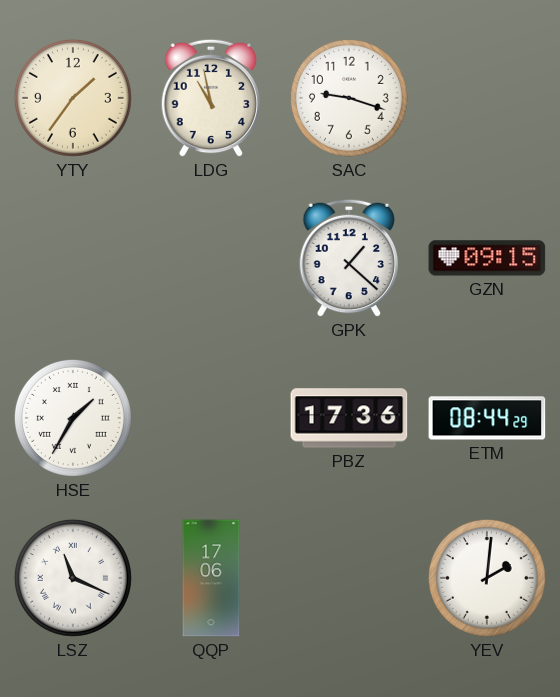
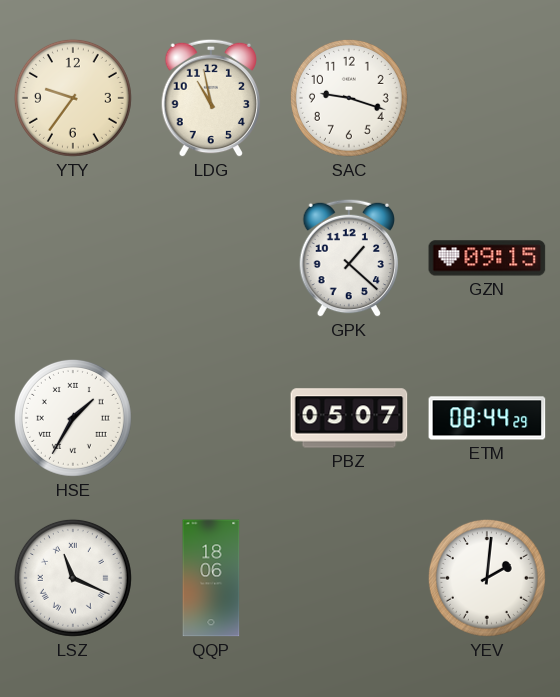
YTY: 1:36 -> 9:36
PBZ: 17:36 -> 05:07
QQP: 17:06 -> 18:06
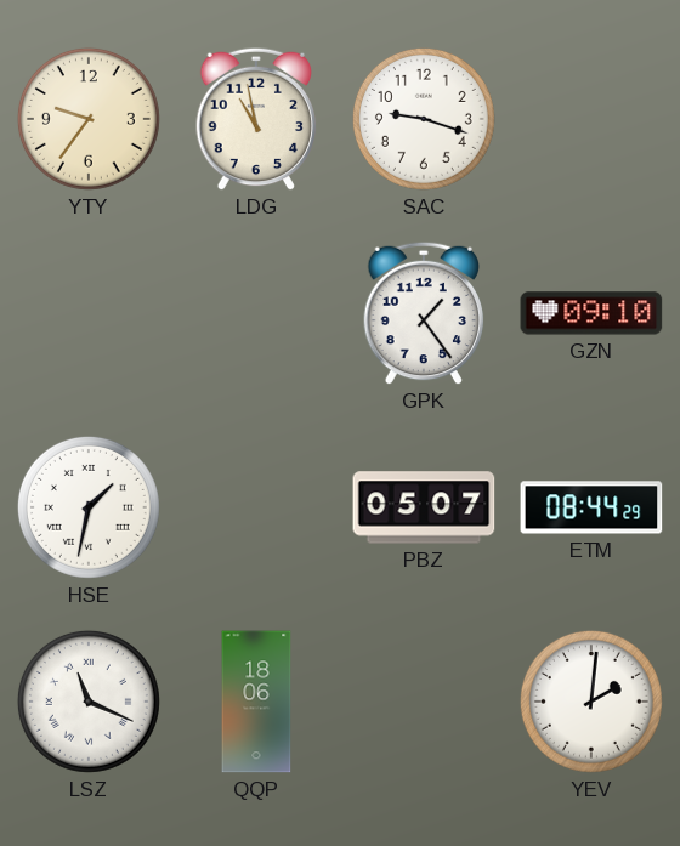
GPK: 1:22 -> 1:24
GZN: 09:15 -> 09:10
HSE: 1:35 -> 1:32
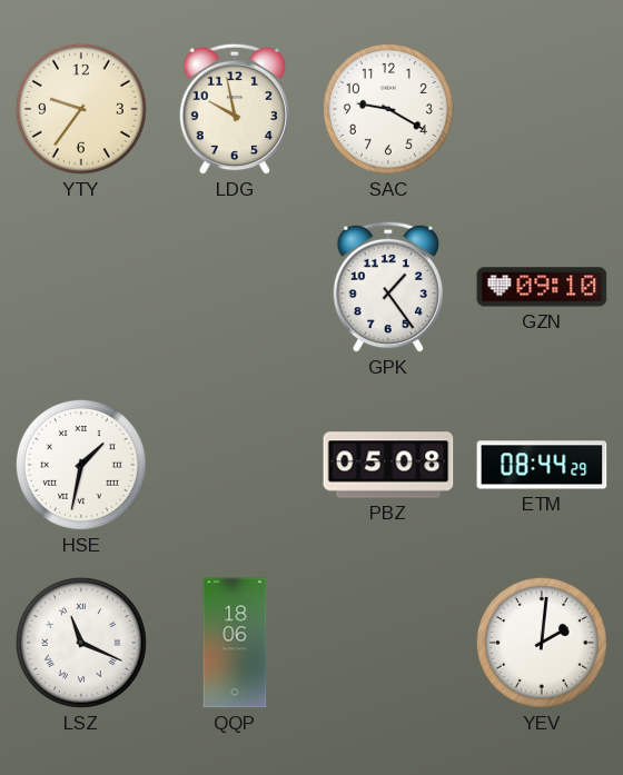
LDG: 10:58 -> 9:58
SAC: 9:18 -> 9:20
PBZ: 05:07 -> 05:08
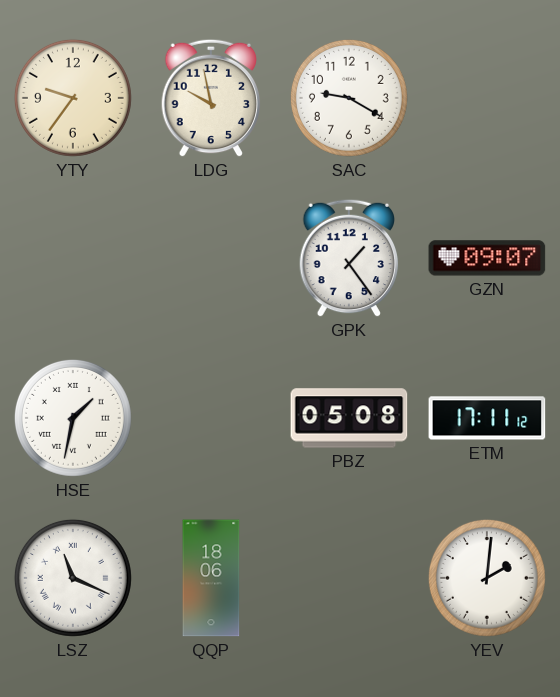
GZN: 09:10 -> 09:07
ETM: 08:44 -> 17:11
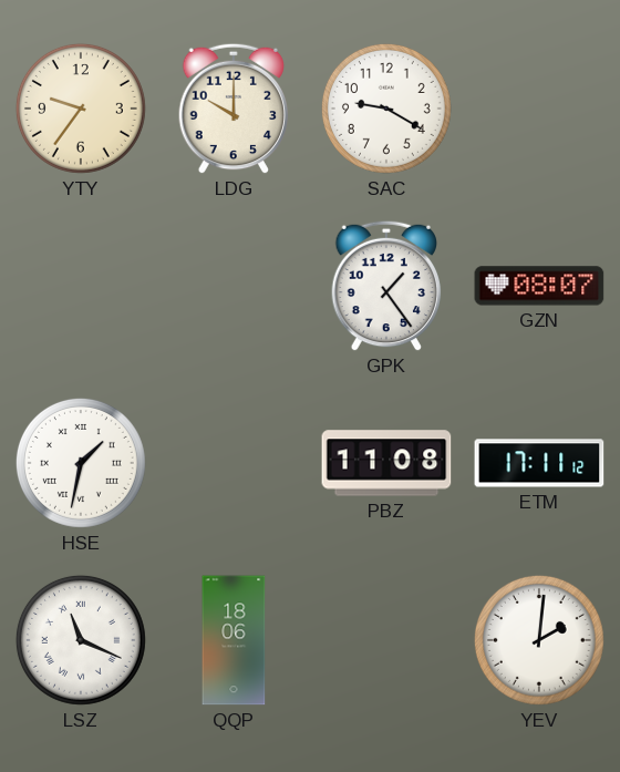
LDG: 9:58 -> 10:00
GZN: 09:07 -> 08:07
PBZ: 05:08 -> 11:08
